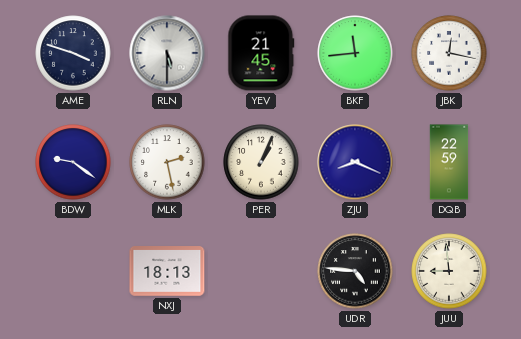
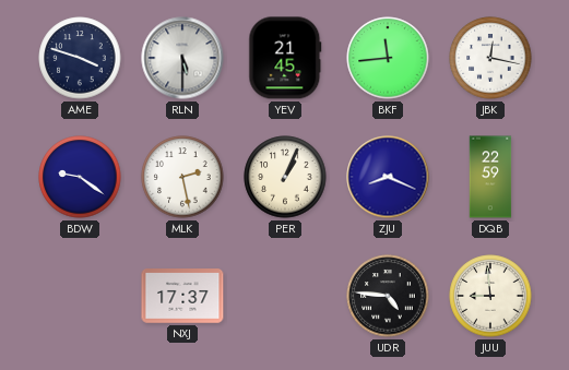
NXJ: 18:13 -> 17:37
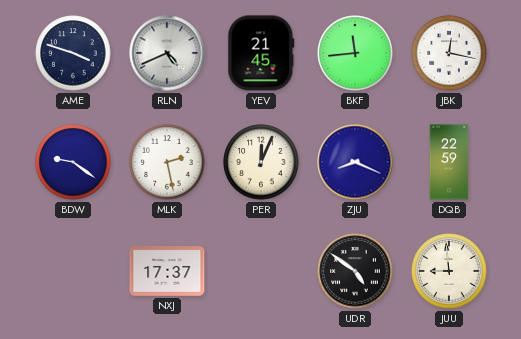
RLN: 5:30 -> 4:41
PER: 1:04 -> 12:04
UDR: 4:46 -> 4:51
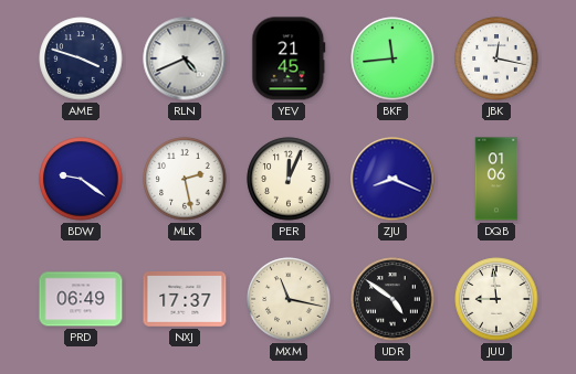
DQB: 22:59 -> 01:06
PRD: none -> 06:49
MXM: none -> 11:17
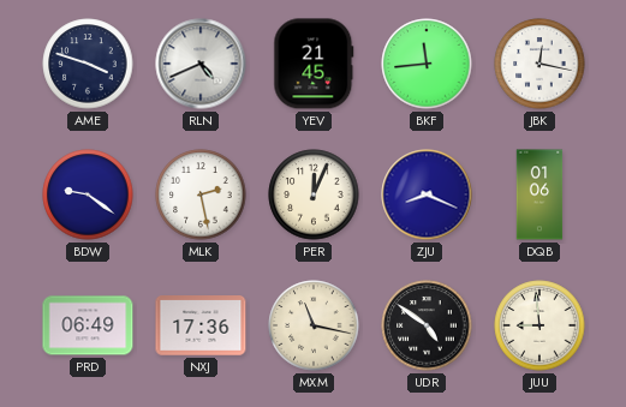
NXJ: 17:37 -> 17:36
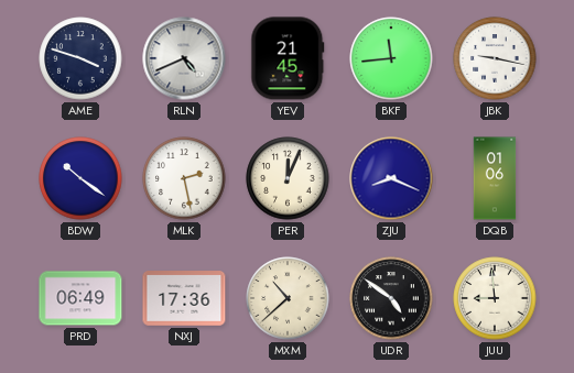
JBK: 12:17 -> 9:17
BDW: 9:21 -> 10:21
MXM: 11:17 -> 10:38
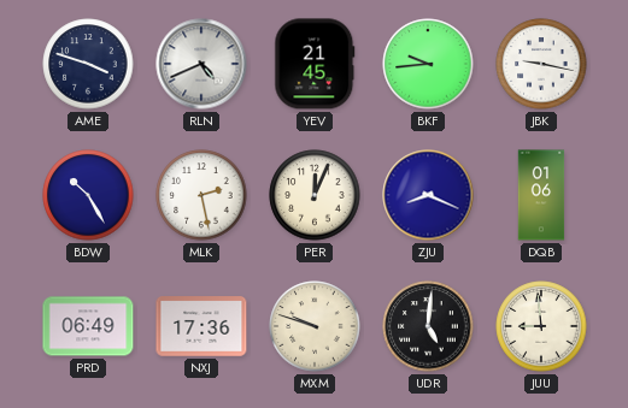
BKF: 11:44 -> 9:44
BDW: 10:21 -> 10:25
MXM: 10:38 -> 9:48
UDR: 4:51 -> 5:01
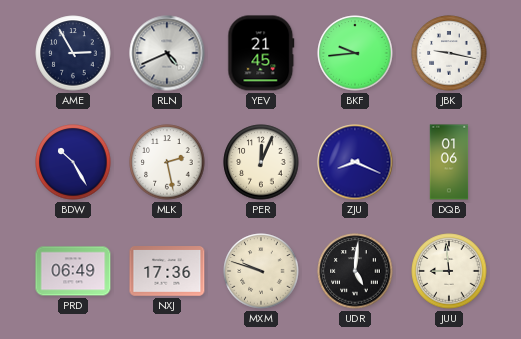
AME: 3:48 -> 2:55
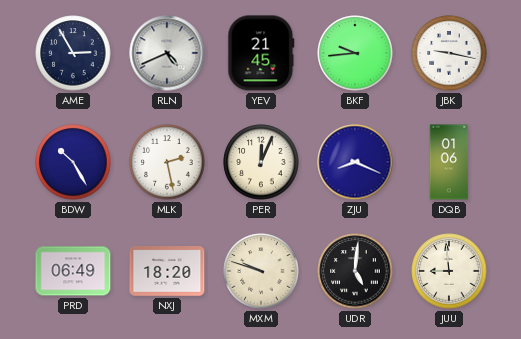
NXJ: 17:36 -> 18:20
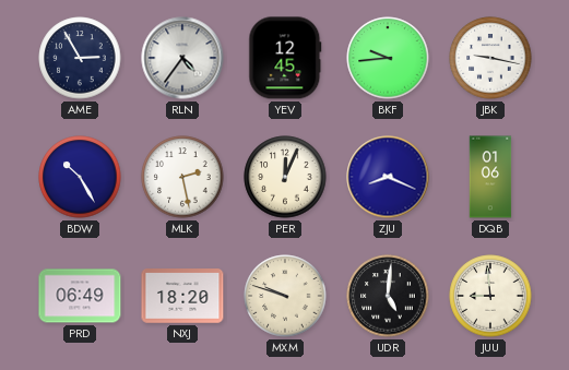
RLN: 4:41 -> 4:36
YEV: 21:45 -> 12:45
